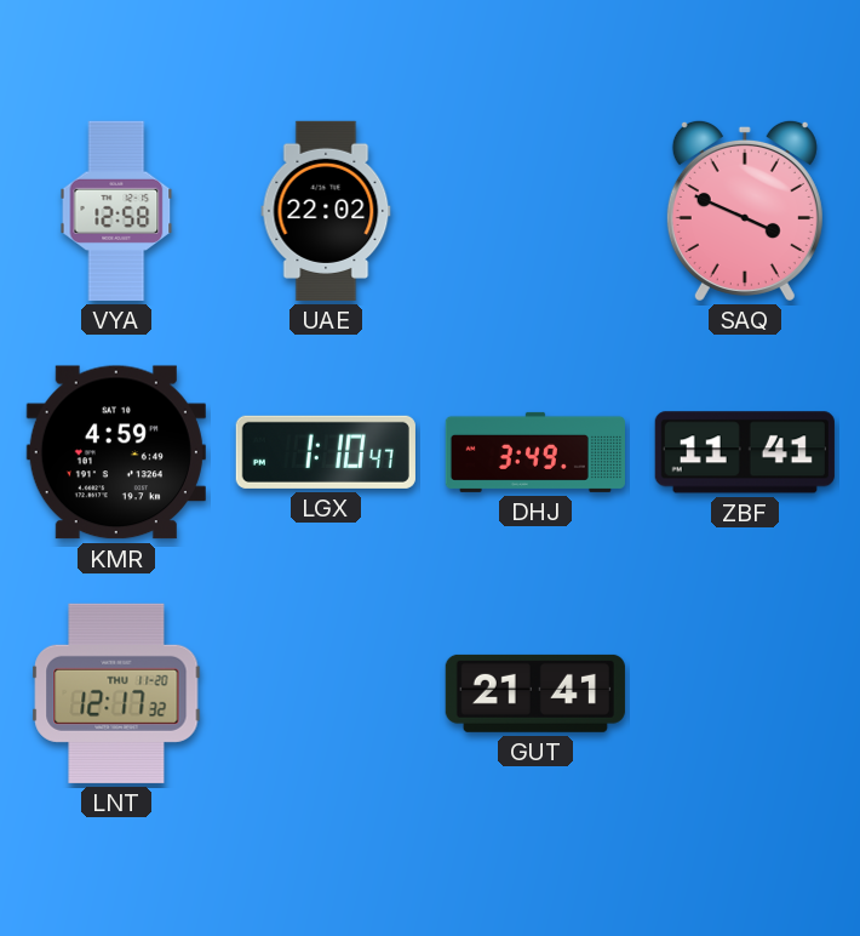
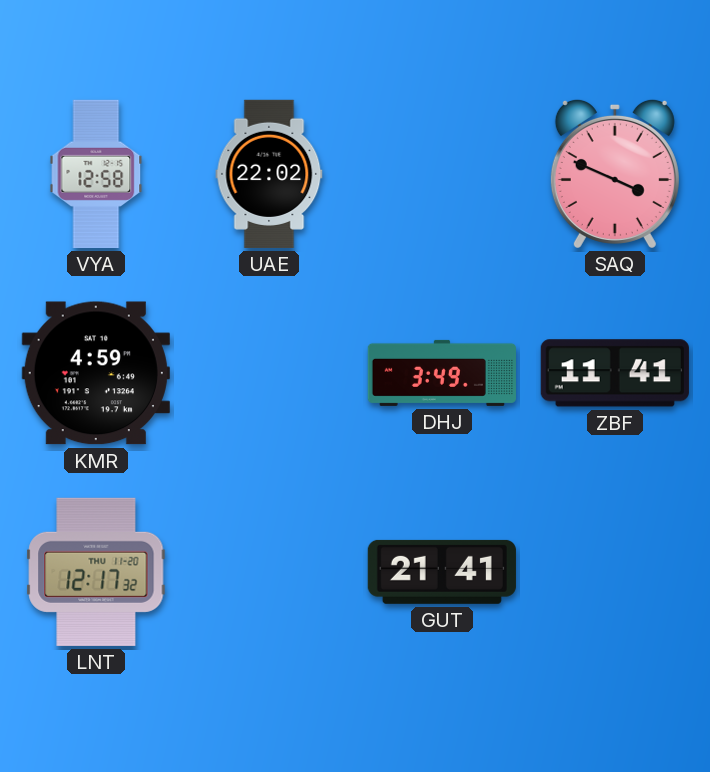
LGX: 1:10 -> none
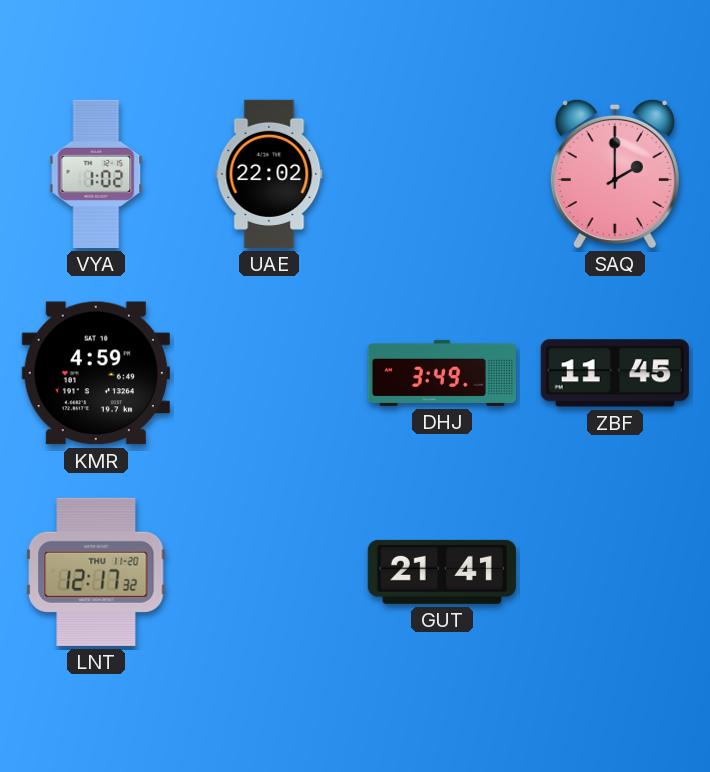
VYA: 12:58 -> 1:02
SAQ: 3:49 -> 2:00
ZBF: 11:41 -> 11:45
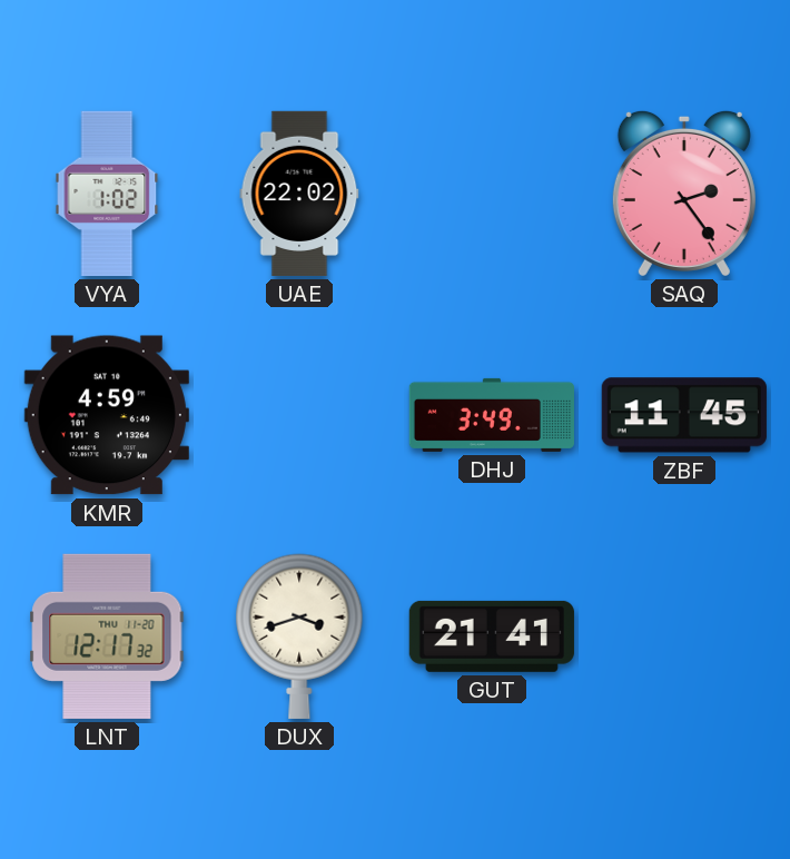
SAQ: 2:00 -> 2:24
DUX: none -> 3:42
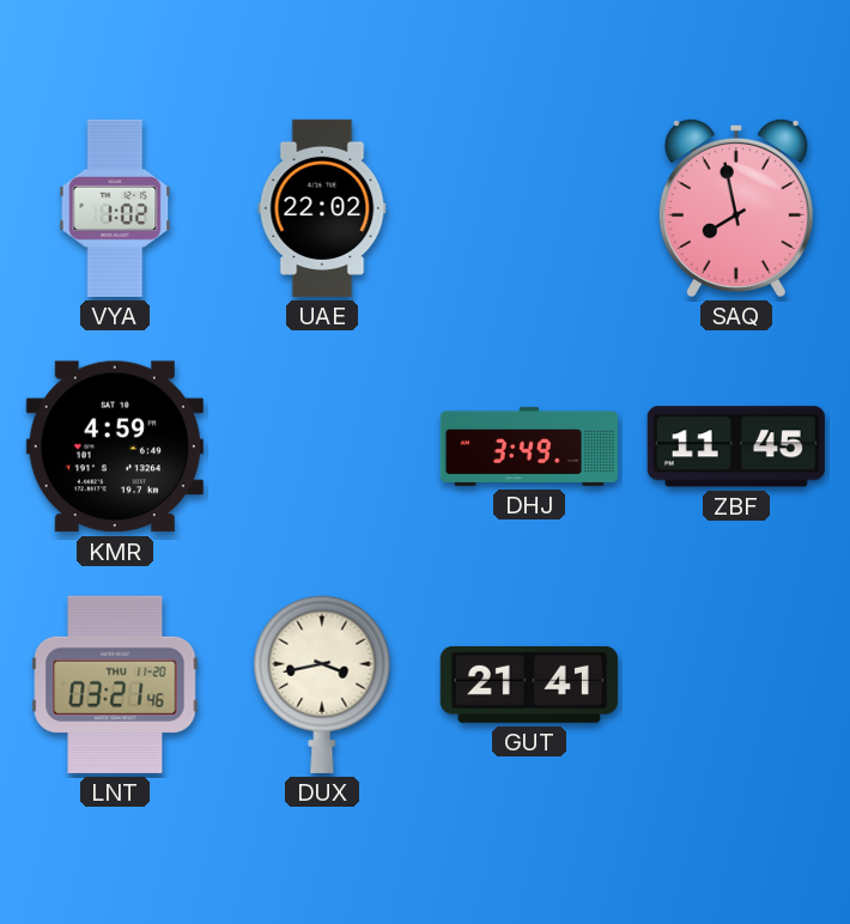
SAQ: 2:24 -> 7:58
LNT: 12:17 -> 03:21
DUX: 3:42 -> 3:43
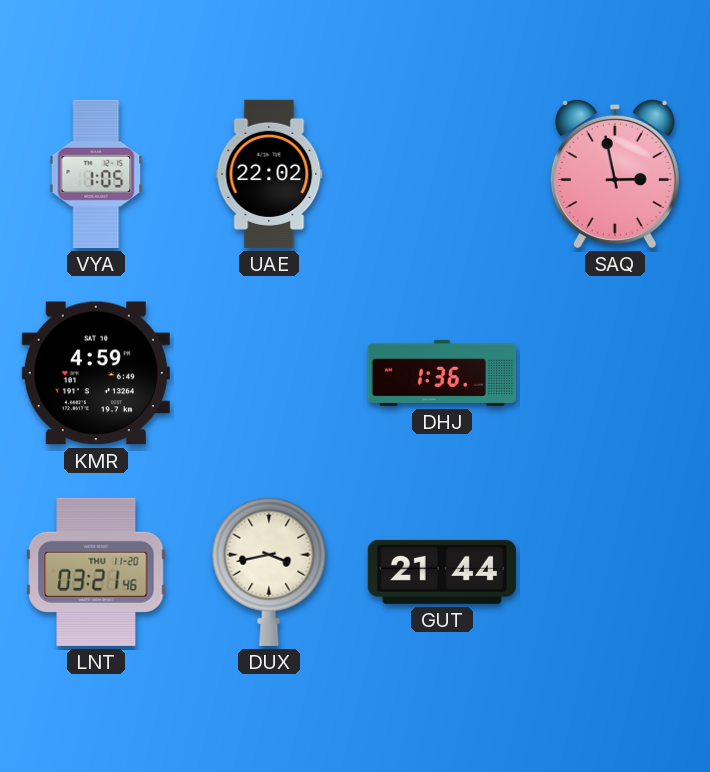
VYA: 1:02 -> 1:05
SAQ: 7:58 -> 2:58
DHJ: 3:49 -> 1:36
ZBF: 11:45 -> none
GUT: 21:41 -> 21:44
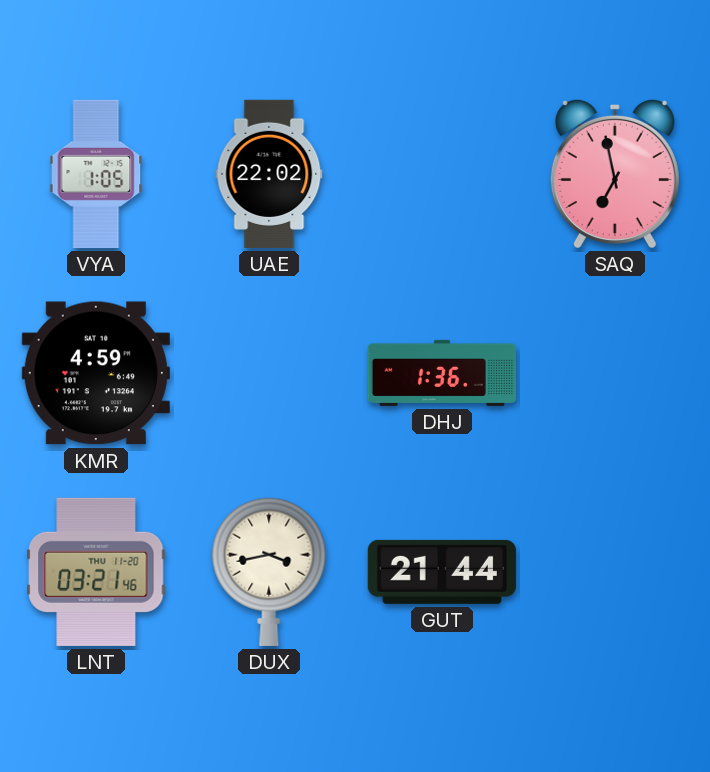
SAQ: 2:58 -> 6:58
